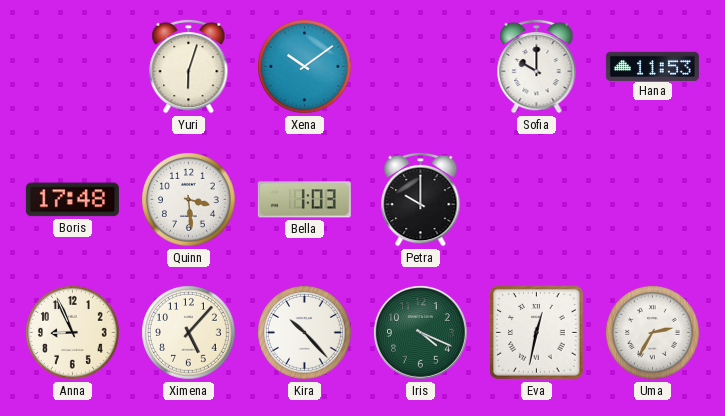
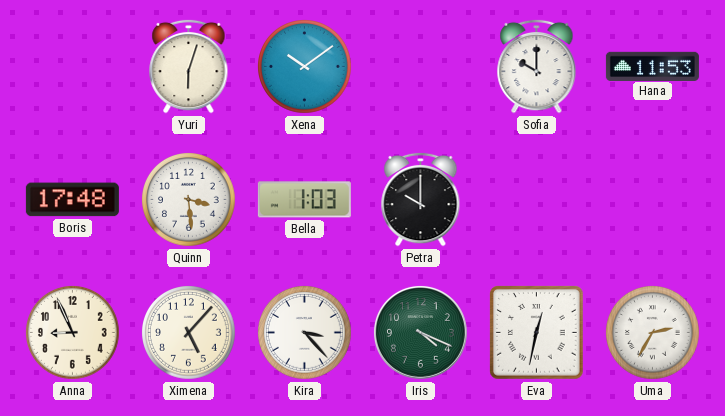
Kira: 10:23 -> 3:23
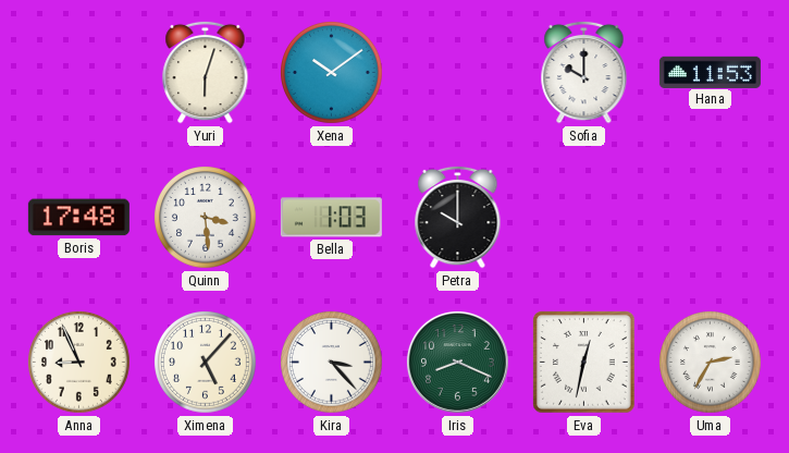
Iris: 4:19 -> 8:19
